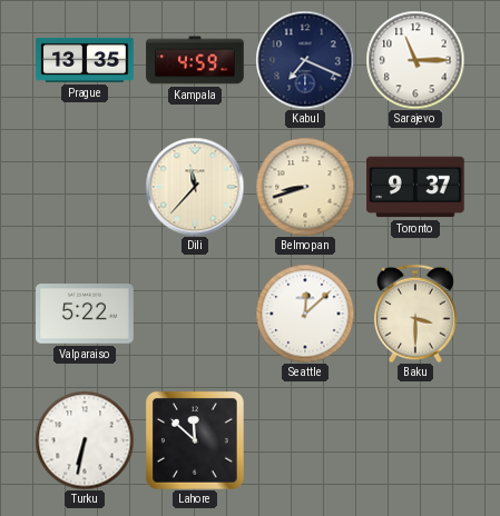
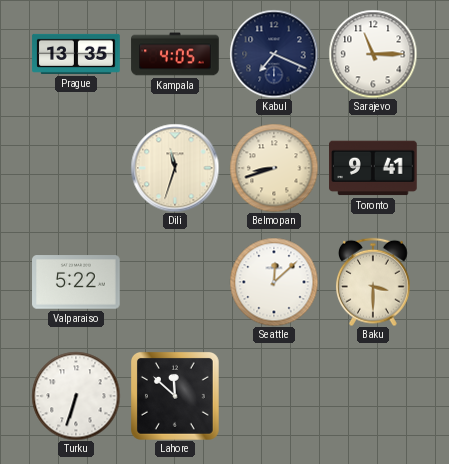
Kampala: 4:59 -> 4:05
Dili: 11:37 -> 11:33
Toronto: 9:37 -> 9:41
Turku: 6:32 -> 6:33
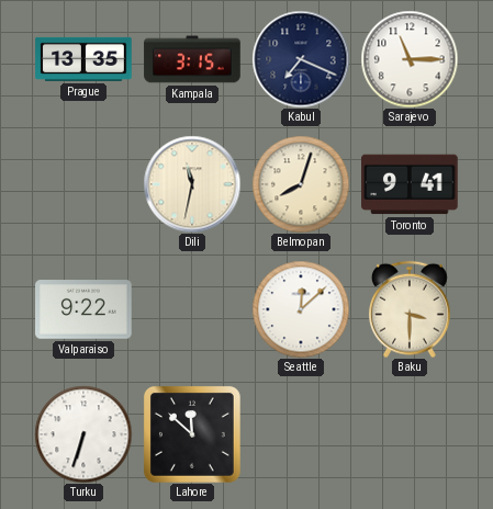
Kampala: 4:05 -> 3:15
Dili: 11:33 -> 11:32
Belmopan: 8:42 -> 8:03
Valparaiso: 5:22 -> 9:22
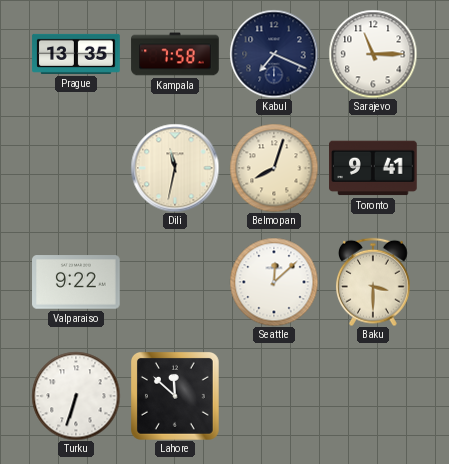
Kampala: 3:15 -> 7:58
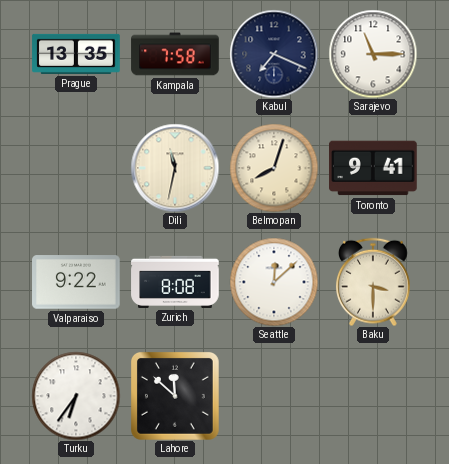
Zurich: none -> 8:08
Turku: 6:33 -> 6:36
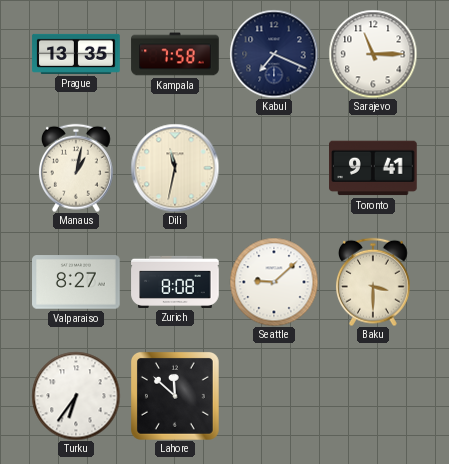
Manaus: none -> 1:02
Belmopan: 8:03 -> none
Valparaiso: 9:22 -> 8:27
Seattle: 12:08 -> 9:08
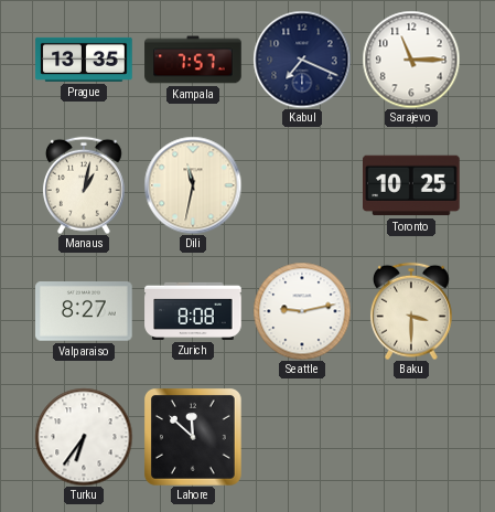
Kampala: 7:58 -> 7:57
Toronto: 9:41 -> 10:25
Seattle: 9:08 -> 9:13
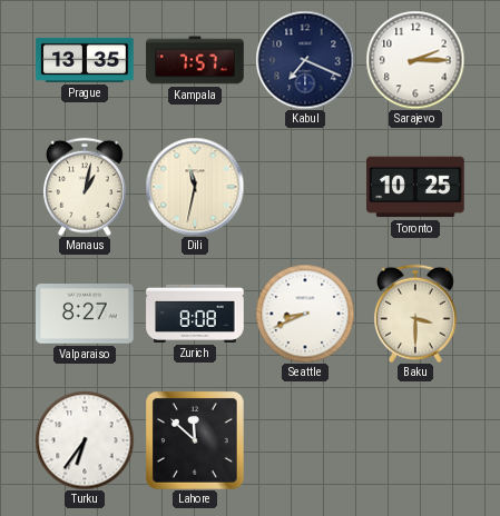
Sarajevo: 11:15 -> 2:15
Seattle: 9:13 -> 8:41
